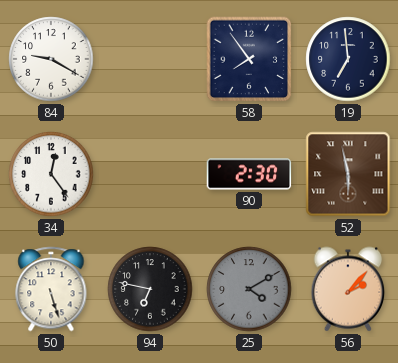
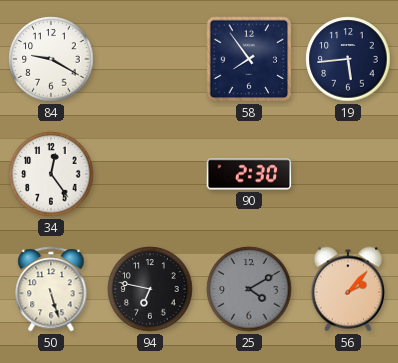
19: 6:59 -> 5:44
52: 5:58 -> none
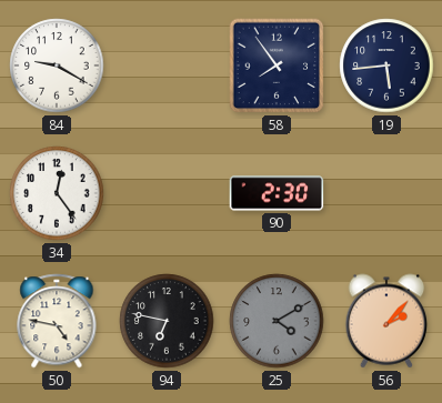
50: 5:27 -> 4:47
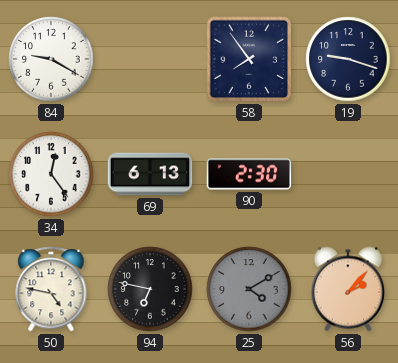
19: 5:44 -> 9:18
69: none -> 6:13
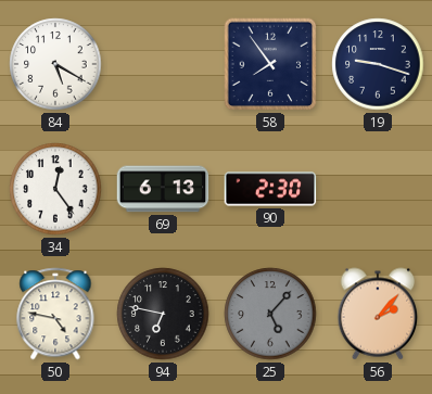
84: 9:20 -> 5:20
25: 4:10 -> 5:07
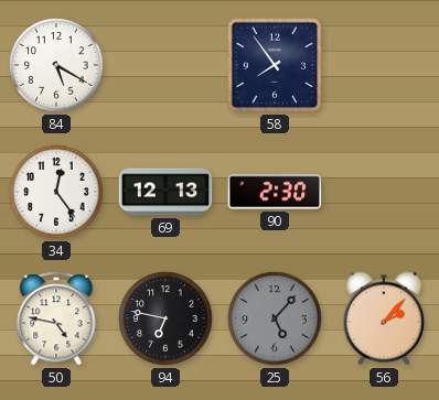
19: 9:18 -> none
69: 6:13 -> 12:13
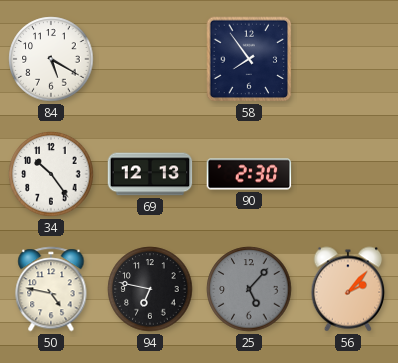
34: 12:24 -> 10:24
